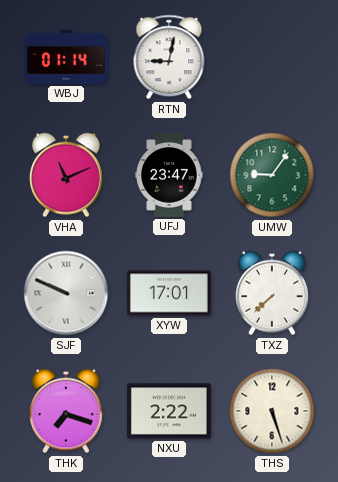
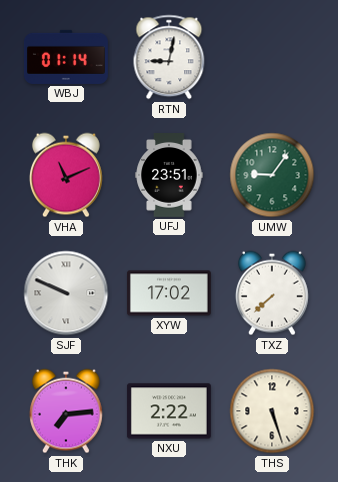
UFJ: 23:47 -> 23:51
XYW: 17:01 -> 17:02
THK: 7:18 -> 7:14
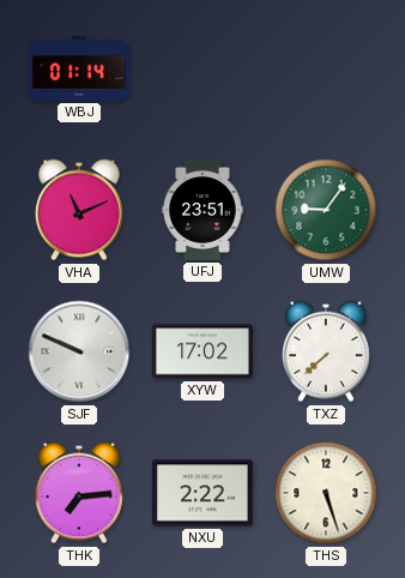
RTN: 9:02 -> none
